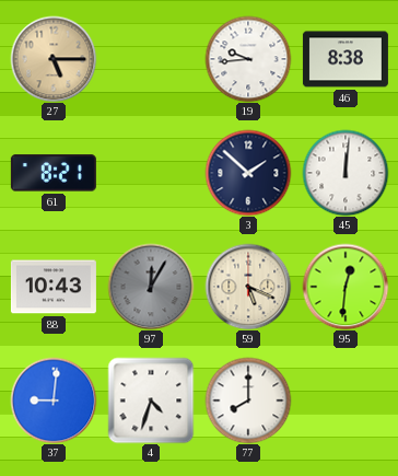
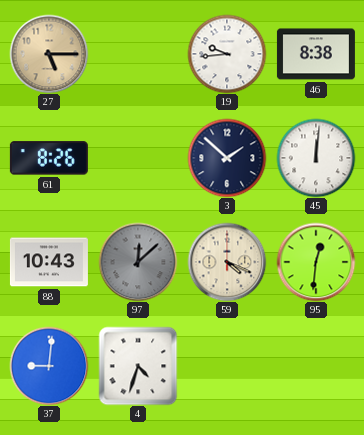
61: 8:21 -> 8:26
97: 12:05 -> 12:08
59: 5:19 -> 4:19
77: 8:00 -> none
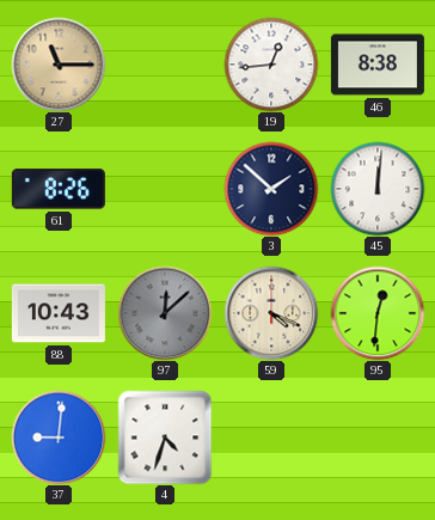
27: 5:15 -> 11:15
19: 9:44 -> 12:44
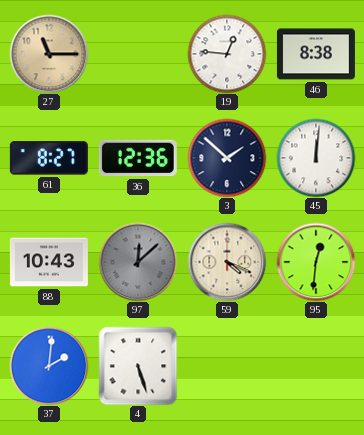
19: 12:44 -> 12:46
61: 8:26 -> 8:27
36: none -> 12:36
37: 9:01 -> 2:01
4: 4:33 -> 5:27
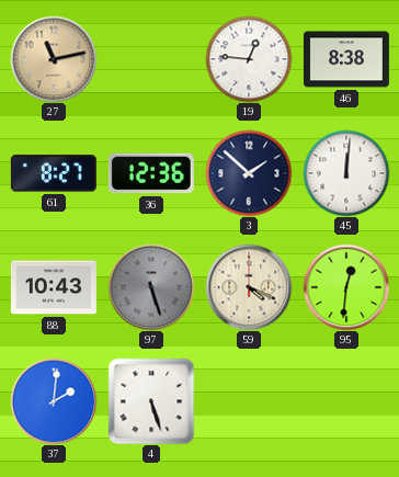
27: 11:15 -> 11:13
97: 12:08 -> 5:27
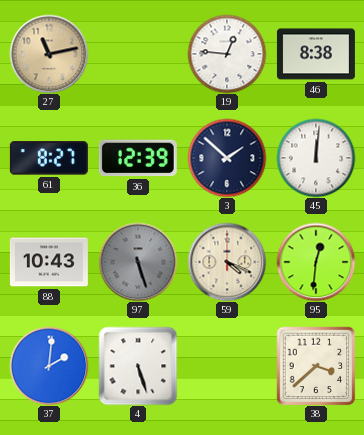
36: 12:36 -> 12:39
38: none -> 3:38
